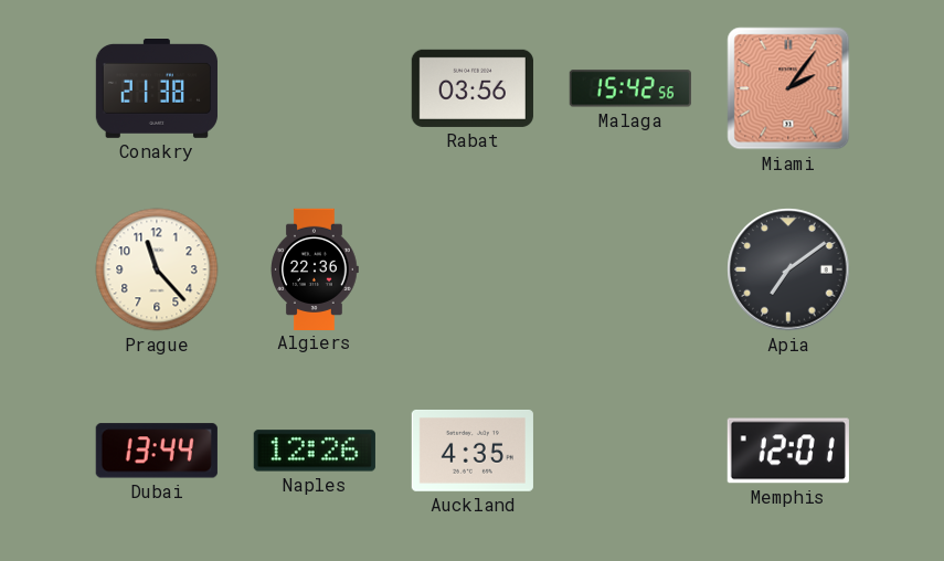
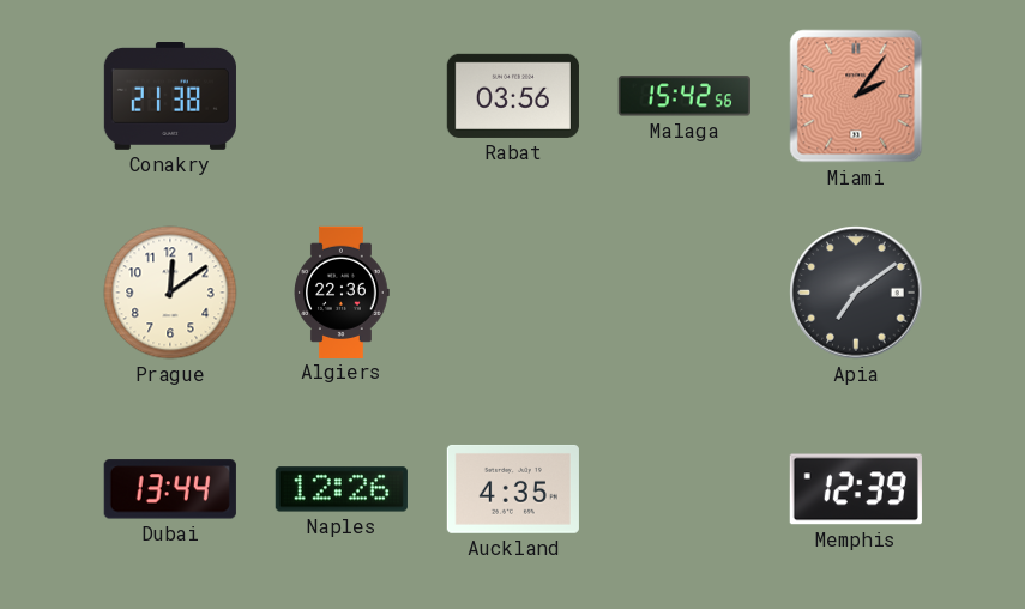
Prague: 11:23 -> 12:09
Memphis: 12:01 -> 12:39
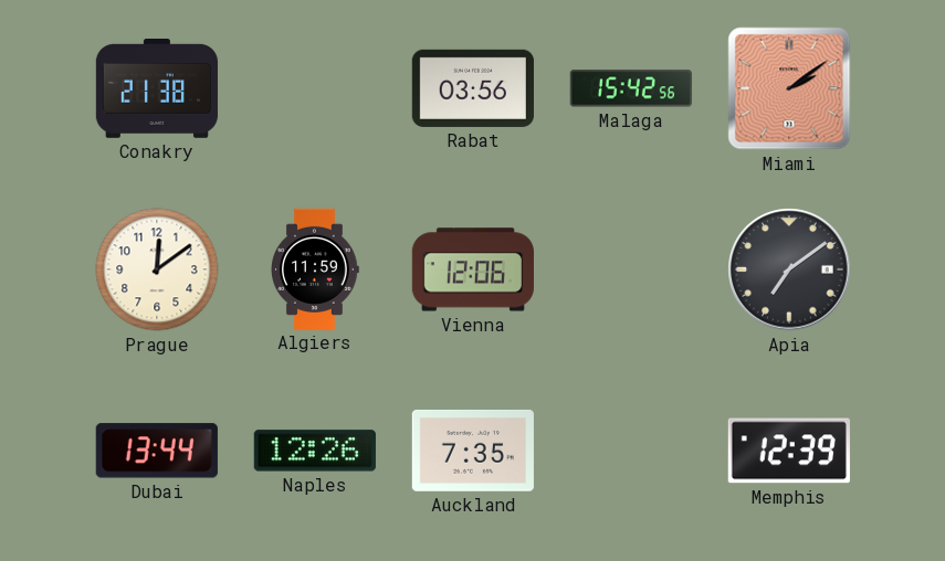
Miami: 2:06 -> 2:09
Algiers: 22:36 -> 11:59
Vienna: none -> 12:06
Auckland: 4:35 -> 7:35
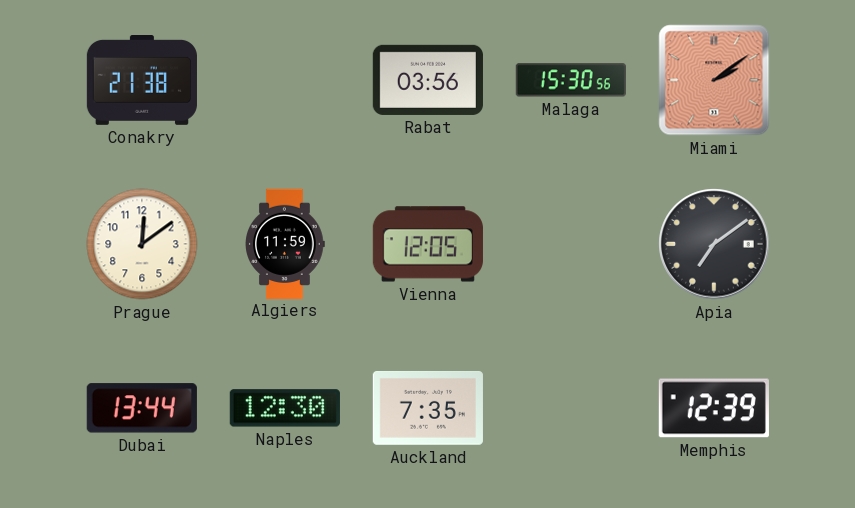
Malaga: 15:42 -> 15:30
Vienna: 12:06 -> 12:05
Naples: 12:26 -> 12:30
